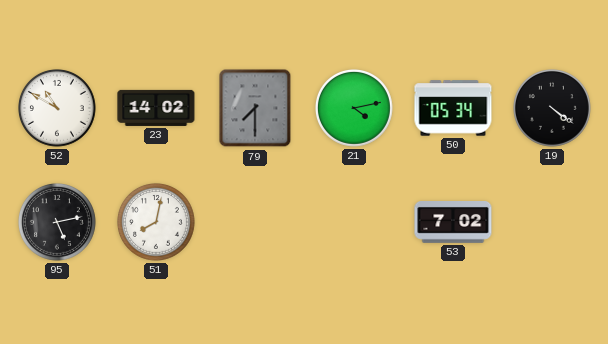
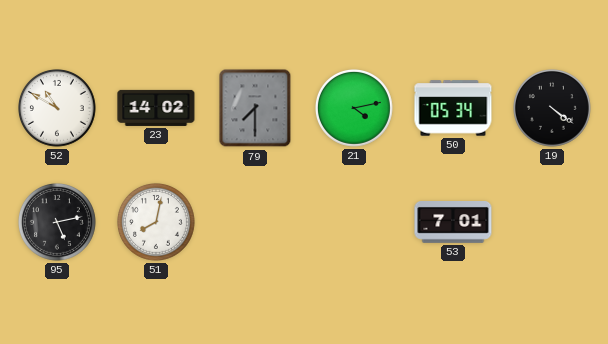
53: 7:02 -> 7:01
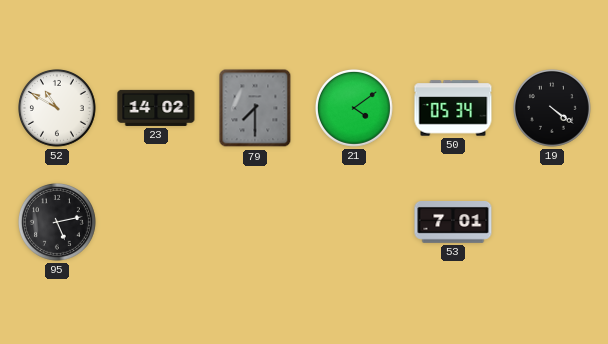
21: 4:13 -> 4:09
51: 8:02 -> none
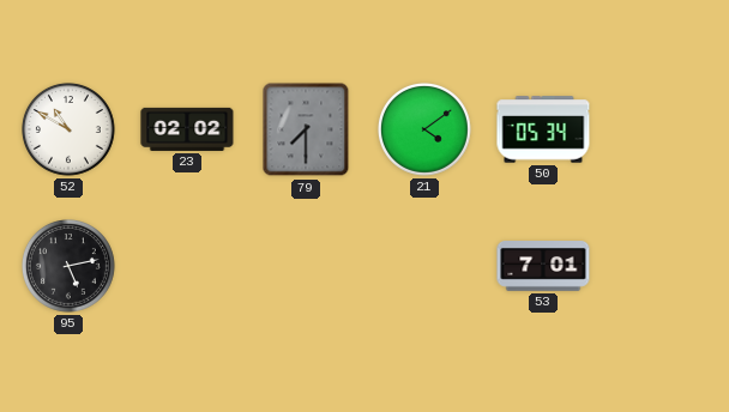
23: 14:02 -> 02:02
19: 4:21 -> none
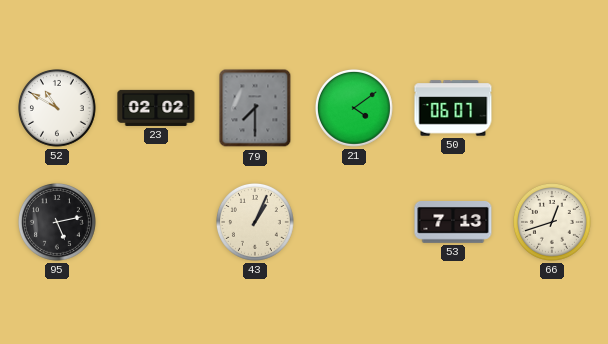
50: 05:34 -> 06:07
43: none -> 1:04
53: 7:01 -> 7:13
66: none -> 12:42
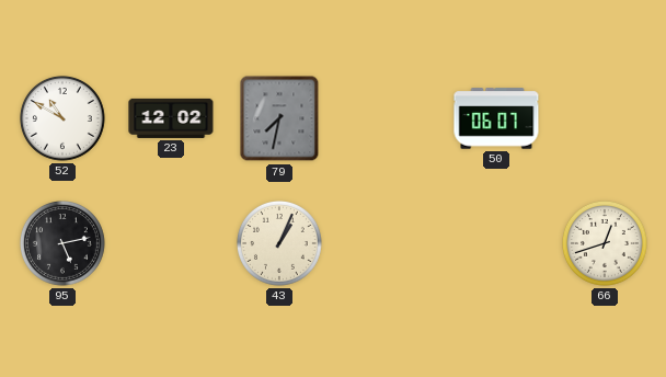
23: 02:02 -> 12:02
79: 7:30 -> 7:32
21: 4:09 -> none
53: 7:13 -> none
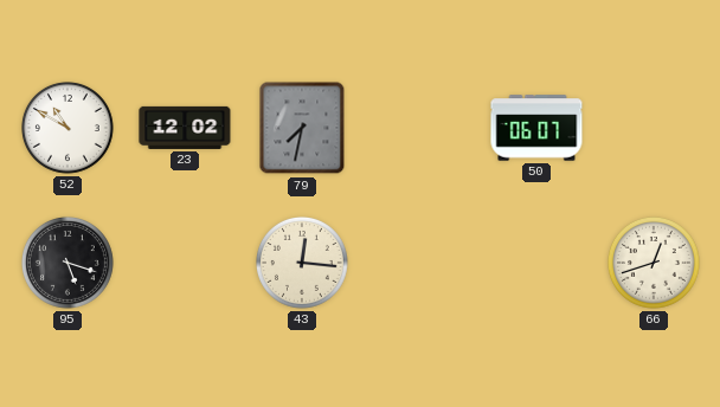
95: 5:13 -> 5:18
43: 1:04 -> 12:16
